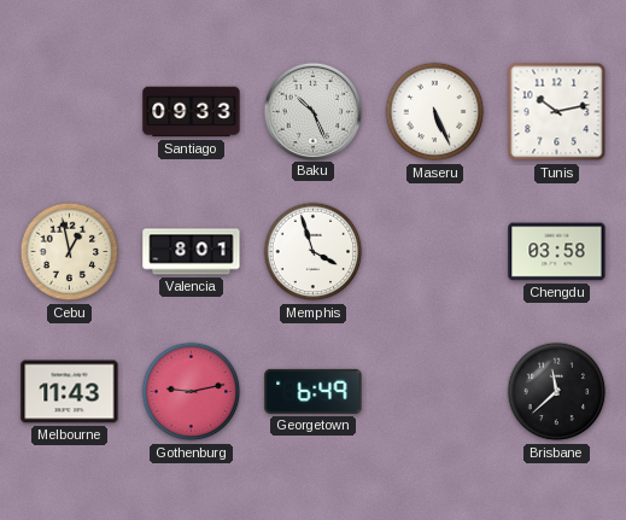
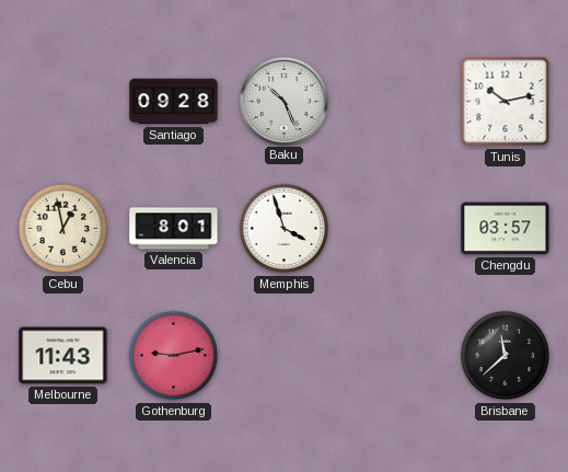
Santiago: 09:33 -> 09:28
Maseru: 5:26 -> none
Chengdu: 03:58 -> 03:57
Georgetown: 6:49 -> none
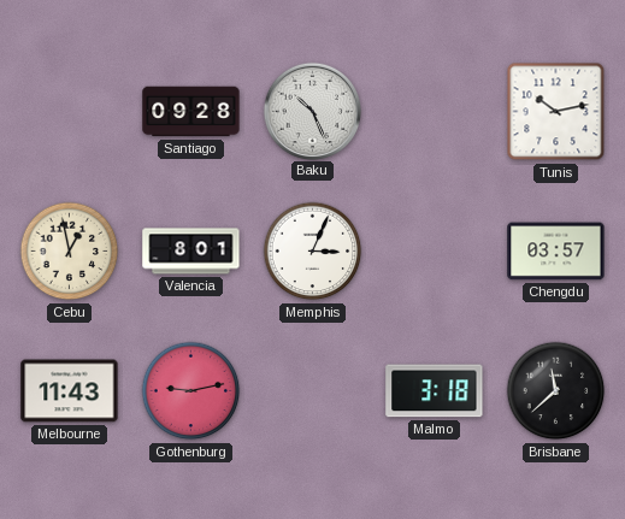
Memphis: 3:57 -> 3:04
Malmo: none -> 3:18
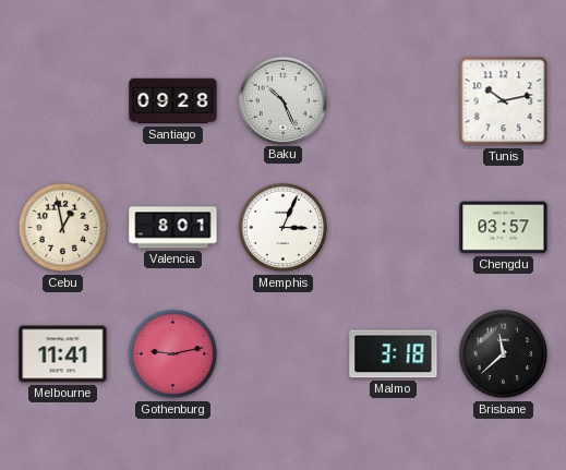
Melbourne: 11:43 -> 11:41
